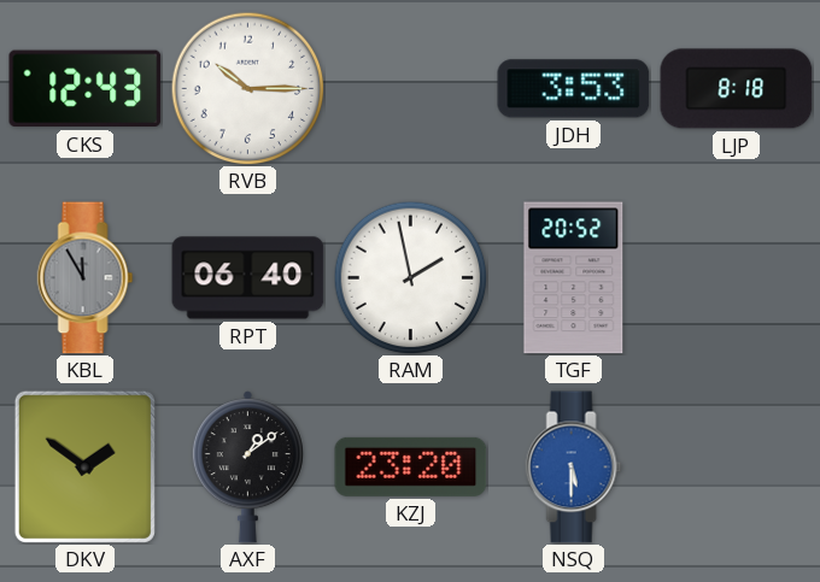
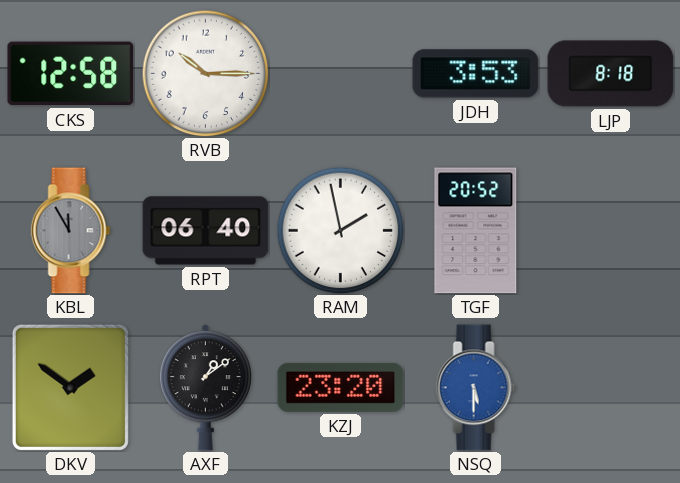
CKS: 12:43 -> 12:58
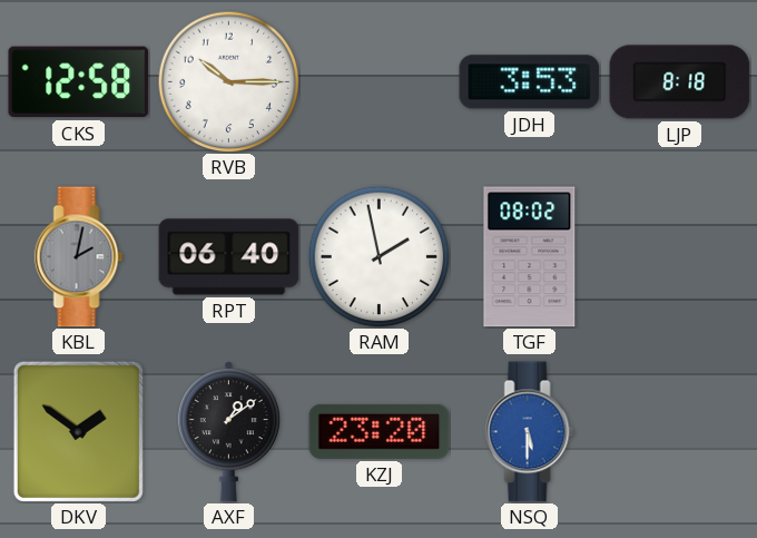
KBL: 11:55 -> 2:02
TGF: 20:52 -> 08:02
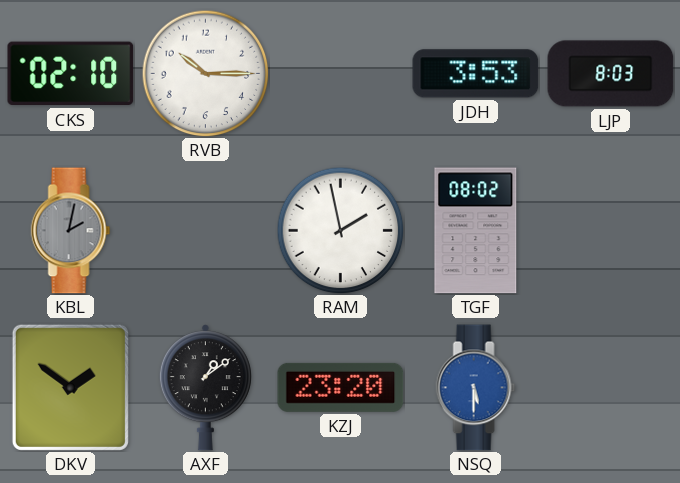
CKS: 12:58 -> 02:10
LJP: 8:18 -> 8:03
RPT: 06:40 -> none
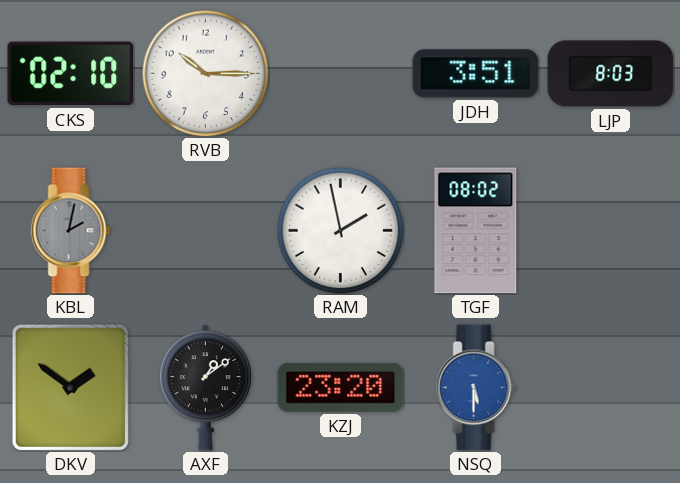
JDH: 3:53 -> 3:51
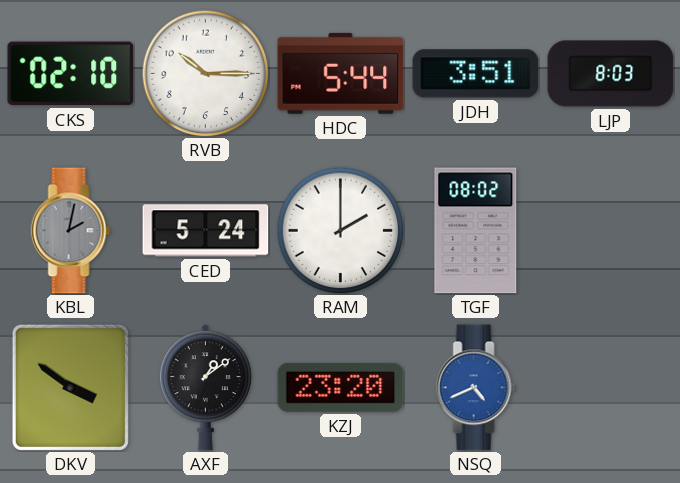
HDC: none -> 5:44
CED: none -> 5:24
RAM: 1:58 -> 2:00
DKV: 1:51 -> 3:51
NSQ: 5:30 -> 4:41
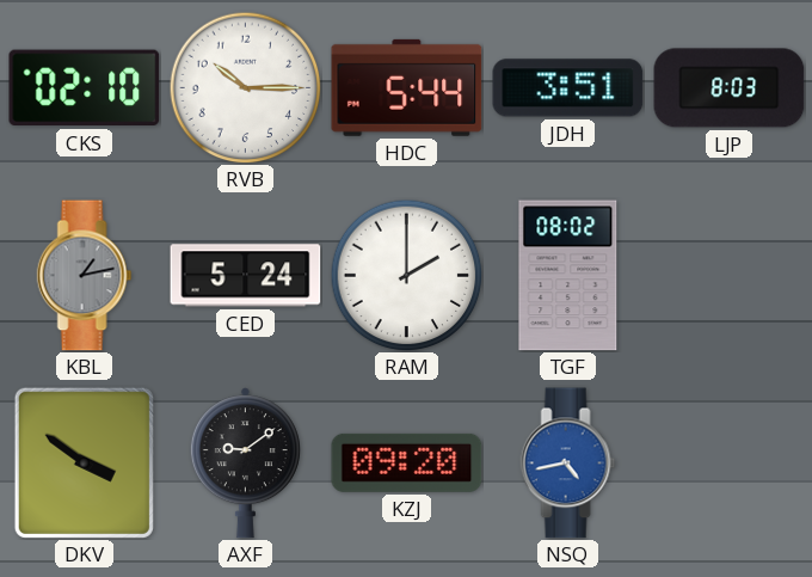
KBL: 2:02 -> 1:13
AXF: 1:09 -> 9:09
KZJ: 23:20 -> 09:20
NSQ: 4:41 -> 4:43
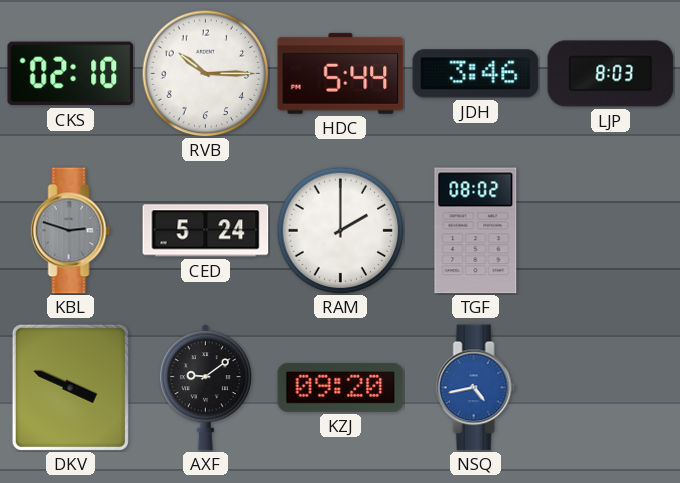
JDH: 3:51 -> 3:46
KBL: 1:13 -> 2:48
DKV: 3:51 -> 3:49
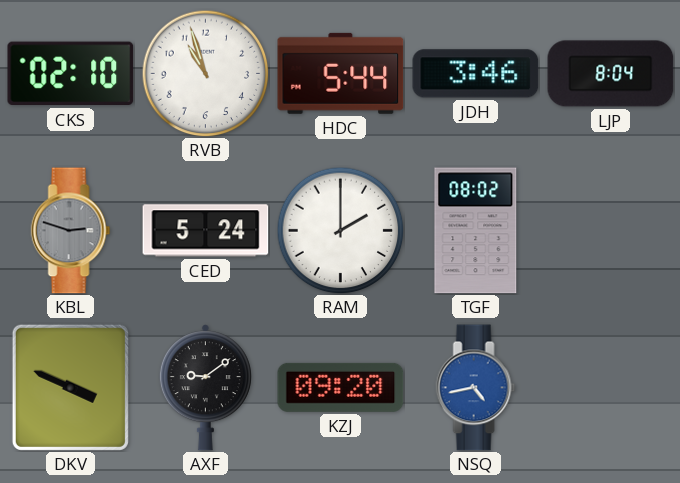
RVB: 10:15 -> 10:57
LJP: 8:03 -> 8:04
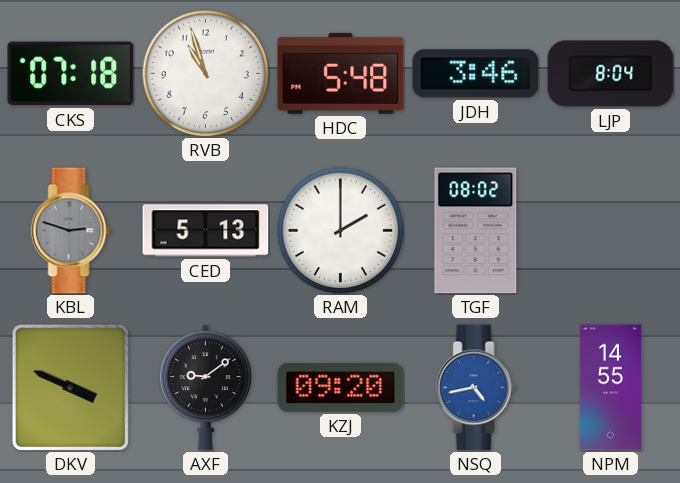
CKS: 02:10 -> 07:18
HDC: 5:44 -> 5:48
CED: 5:24 -> 5:13
NPM: none -> 14:55
